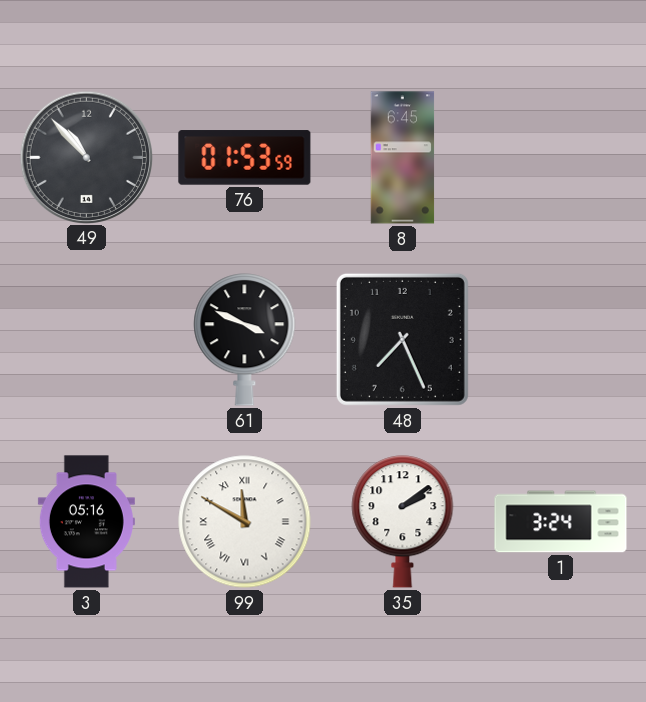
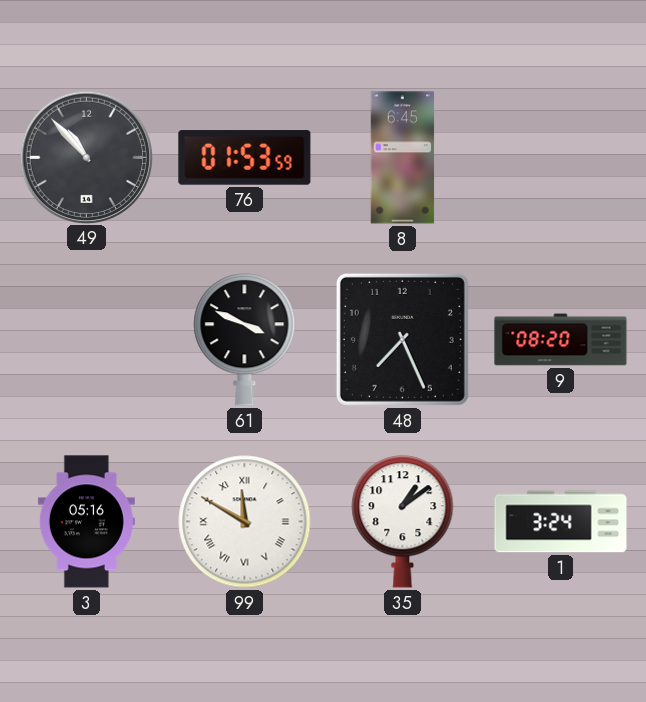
9: none -> 08:20
35: 2:09 -> 1:09
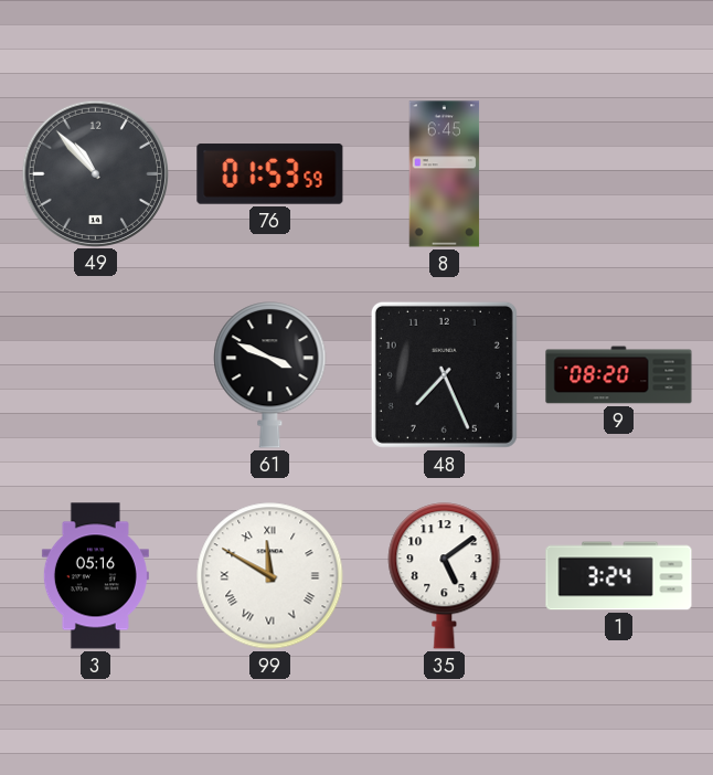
35: 1:09 -> 5:09
